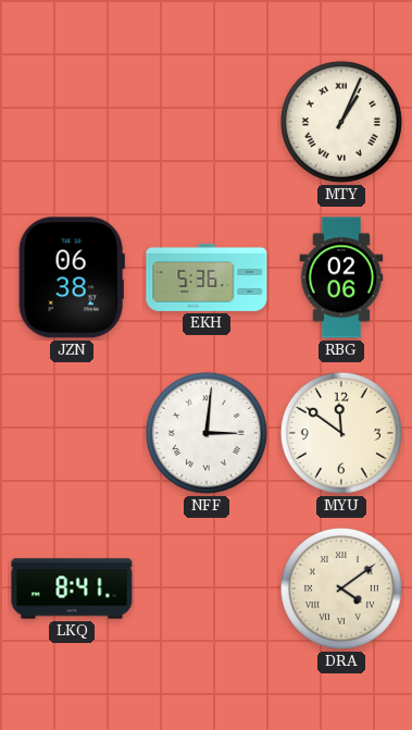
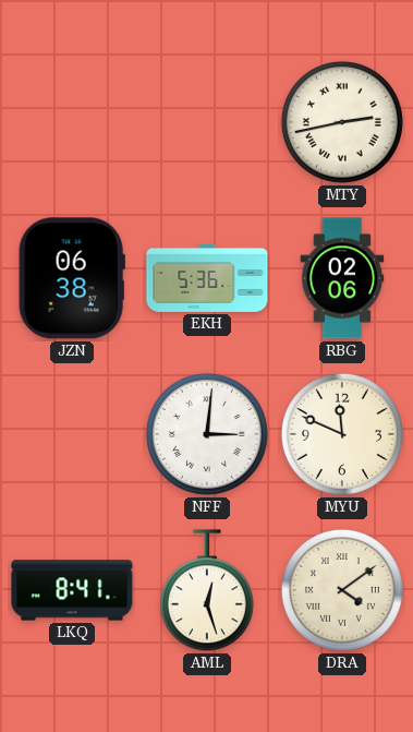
MTY: 1:04 -> 2:43
MYU: 11:51 -> 11:49
AML: none -> 12:27
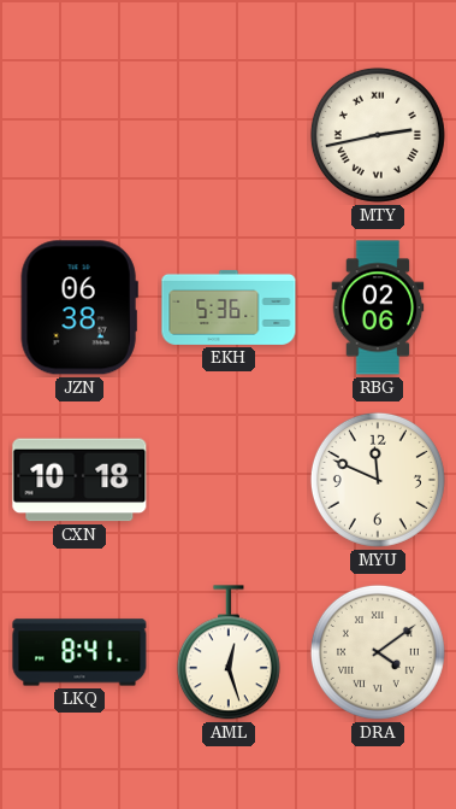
CXN: none -> 10:18
NFF: 3:01 -> none
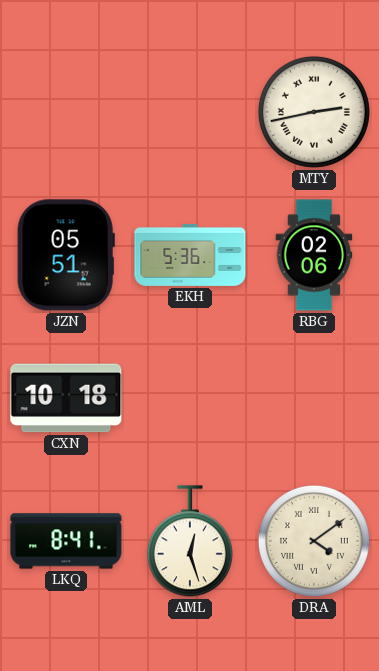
JZN: 06:38 -> 05:51
MYU: 11:49 -> none
